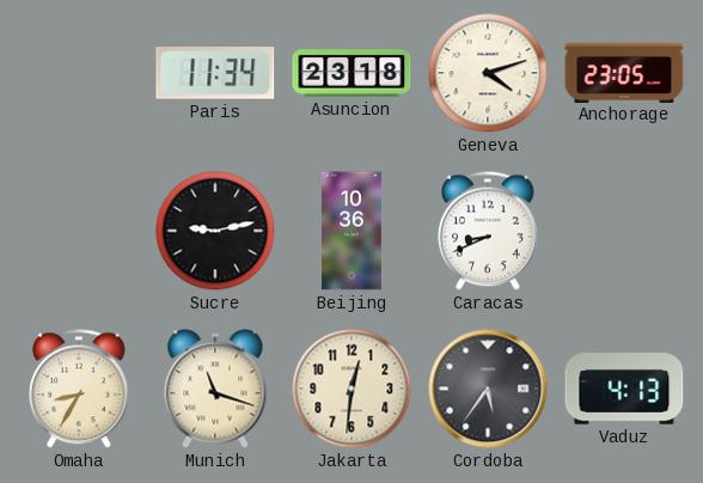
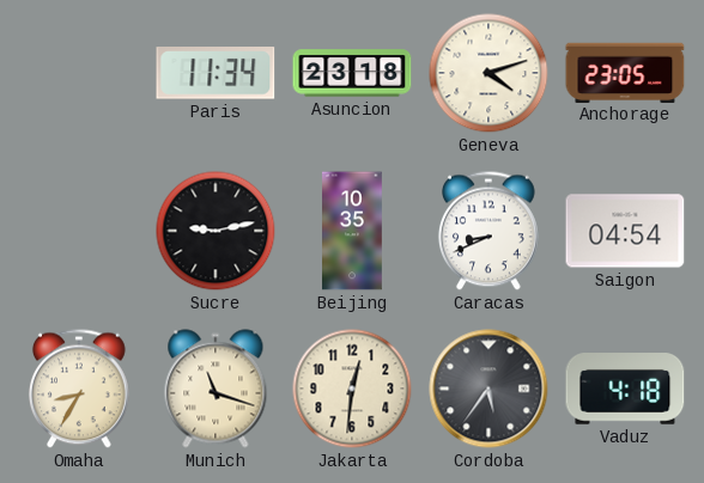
Beijing: 10:36 -> 10:35
Saigon: none -> 04:54
Vaduz: 4:13 -> 4:18
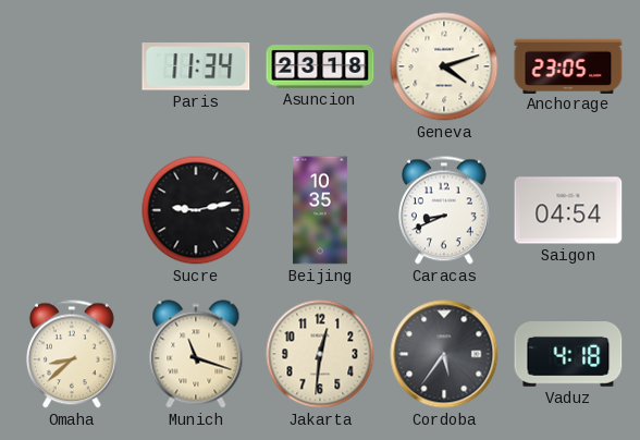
Omaha: 8:35 -> 8:38
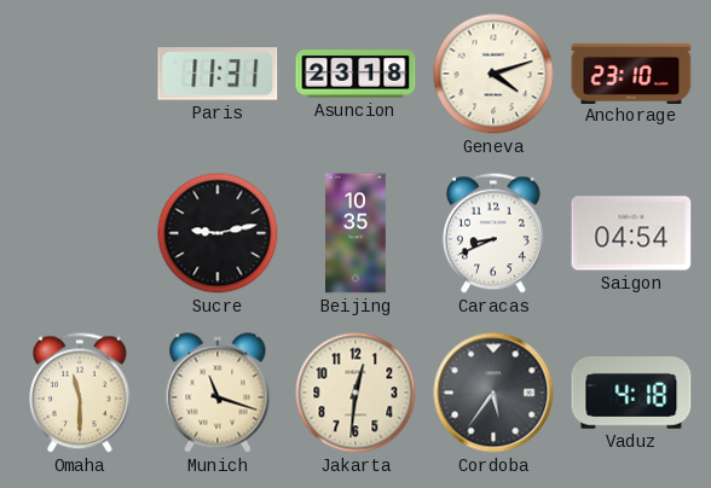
Paris: 11:34 -> 11:31
Anchorage: 23:05 -> 23:10
Omaha: 8:38 -> 11:30
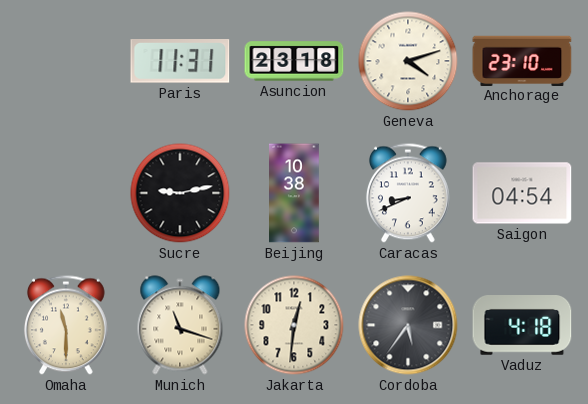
Beijing: 10:35 -> 10:38
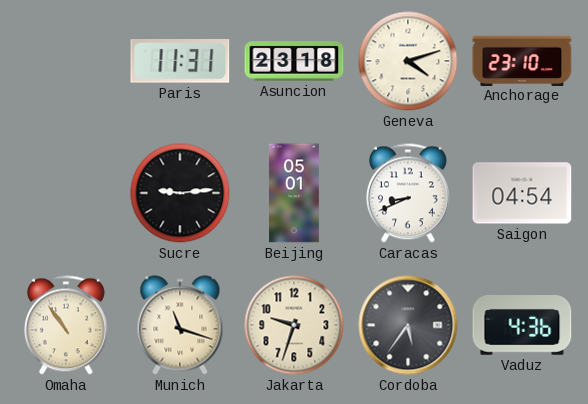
Sucre: 9:13 -> 9:14
Beijing: 10:38 -> 05:01
Omaha: 11:30 -> 10:54
Jakarta: 12:31 -> 9:33
Vaduz: 4:18 -> 4:36
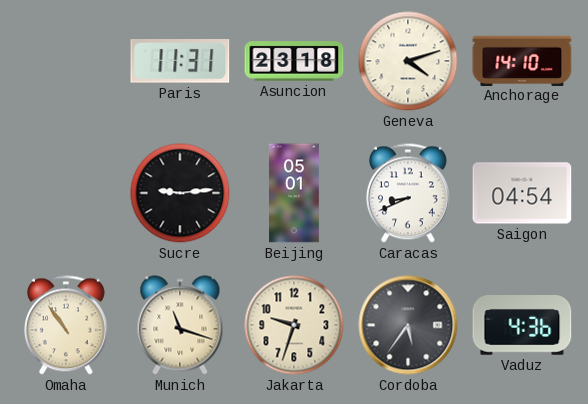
Anchorage: 23:10 -> 14:10
